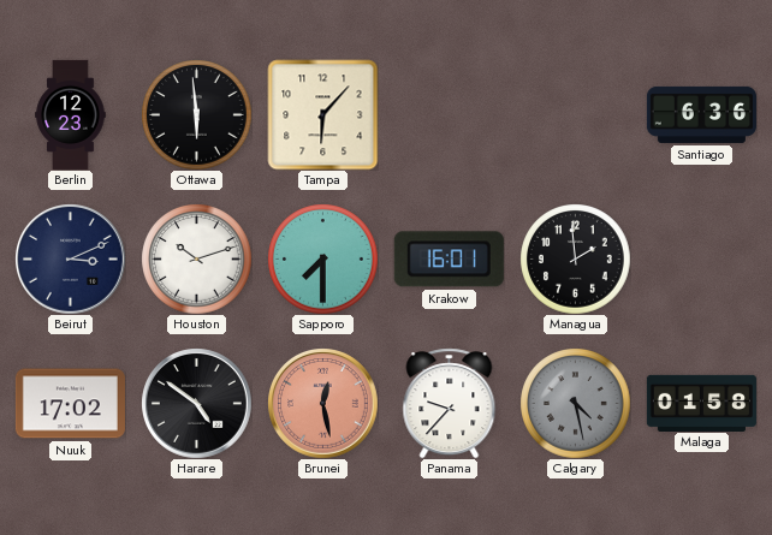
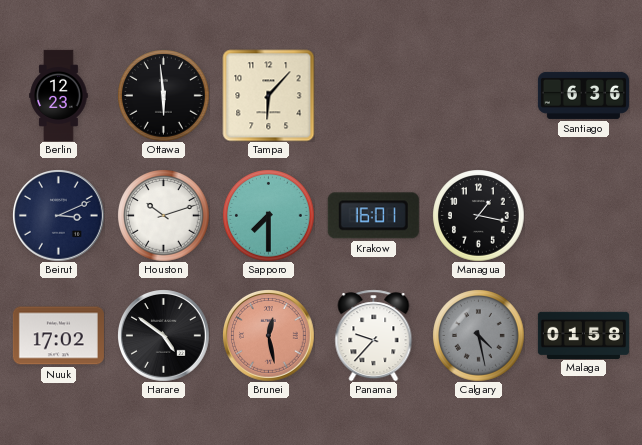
Managua: 1:59 -> 1:17
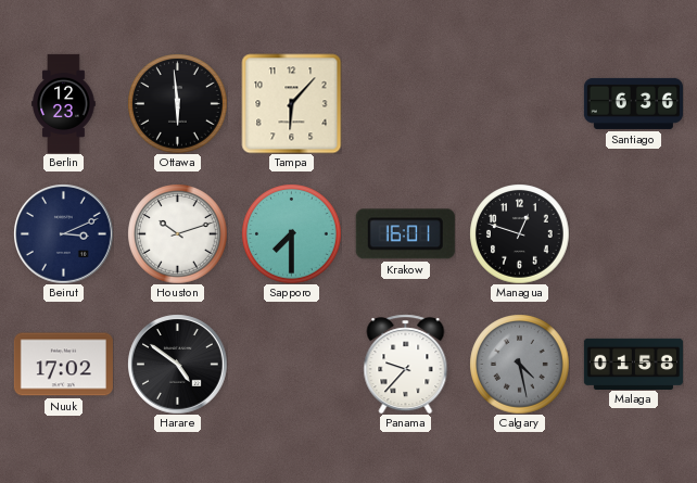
Managua: 1:17 -> 12:48
Brunei: 12:28 -> none
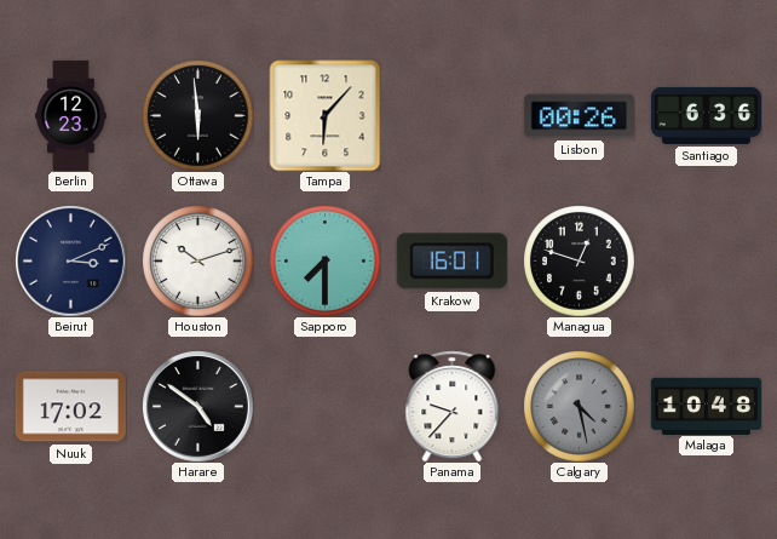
Lisbon: none -> 00:26
Malaga: 01:58 -> 10:48
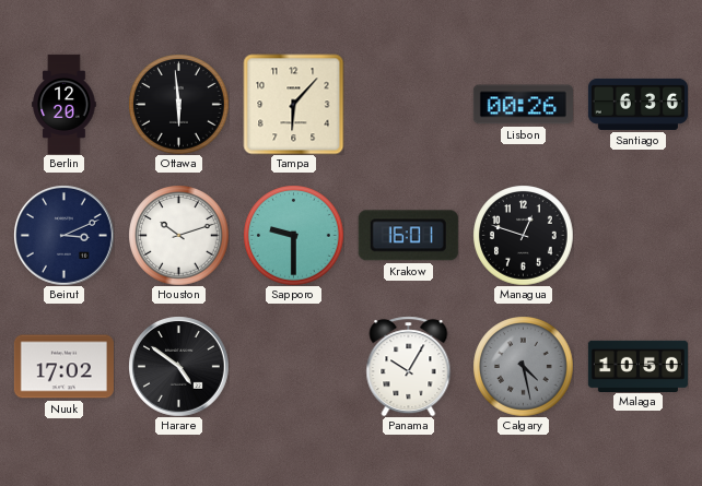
Berlin: 12:23 -> 12:20
Sapporo: 7:30 -> 9:30
Panama: 9:37 -> 10:05
Malaga: 10:48 -> 10:50
